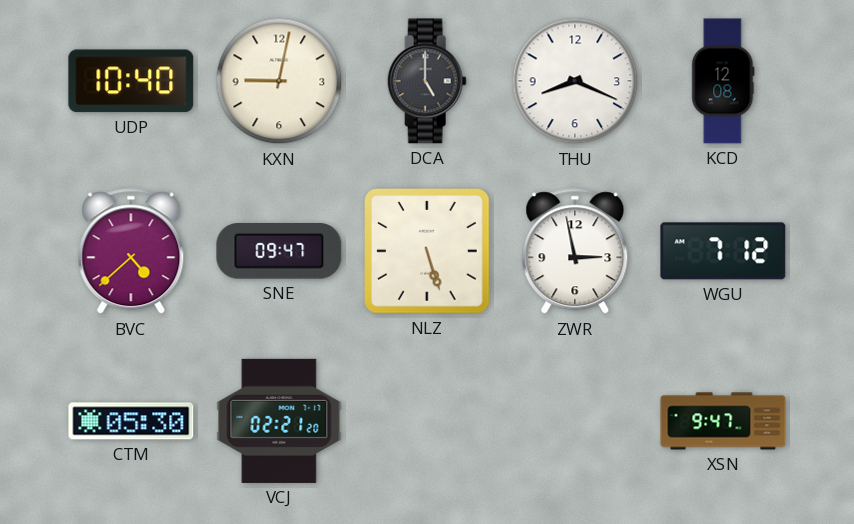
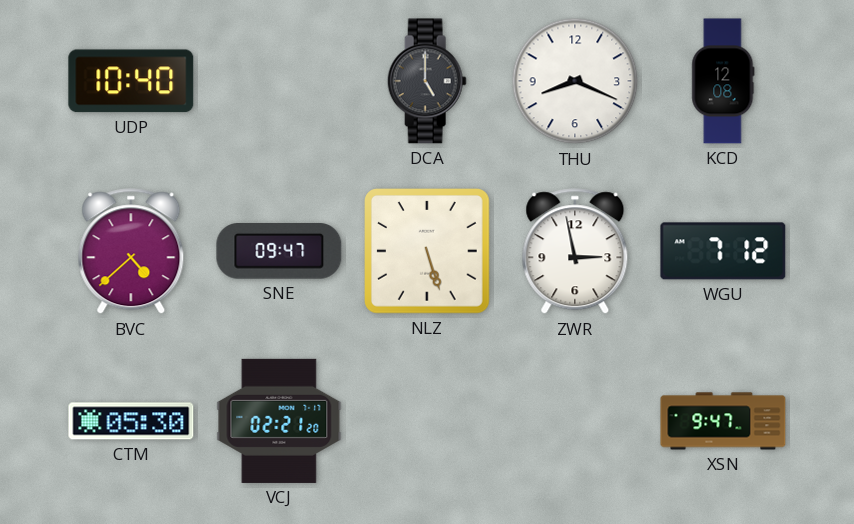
KXN: 9:02 -> none
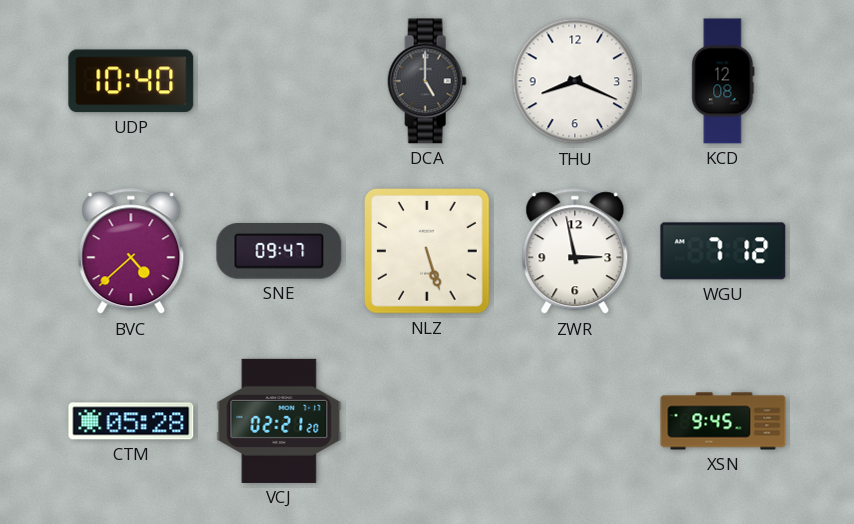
CTM: 05:30 -> 05:28
XSN: 9:47 -> 9:45
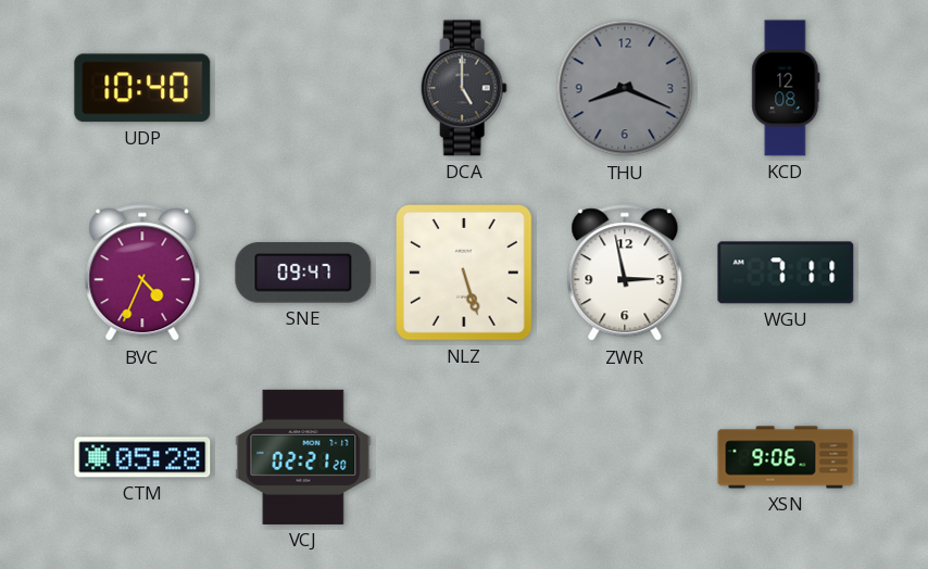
THU dial: white -> grey
BVC: 4:38 -> 4:34
WGU: 7:12 -> 7:11
XSN: 9:45 -> 9:06
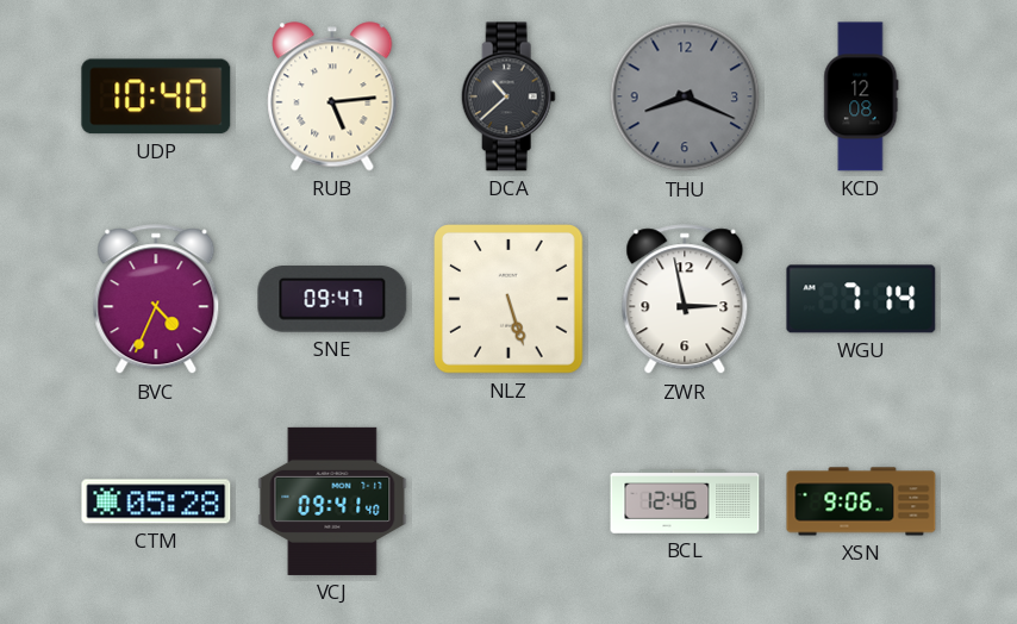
RUB: none -> 5:14
DCA: 5:00 -> 10:38
WGU: 7:11 -> 7:14
VCJ: 02:21 -> 09:41
BCL: none -> 12:46
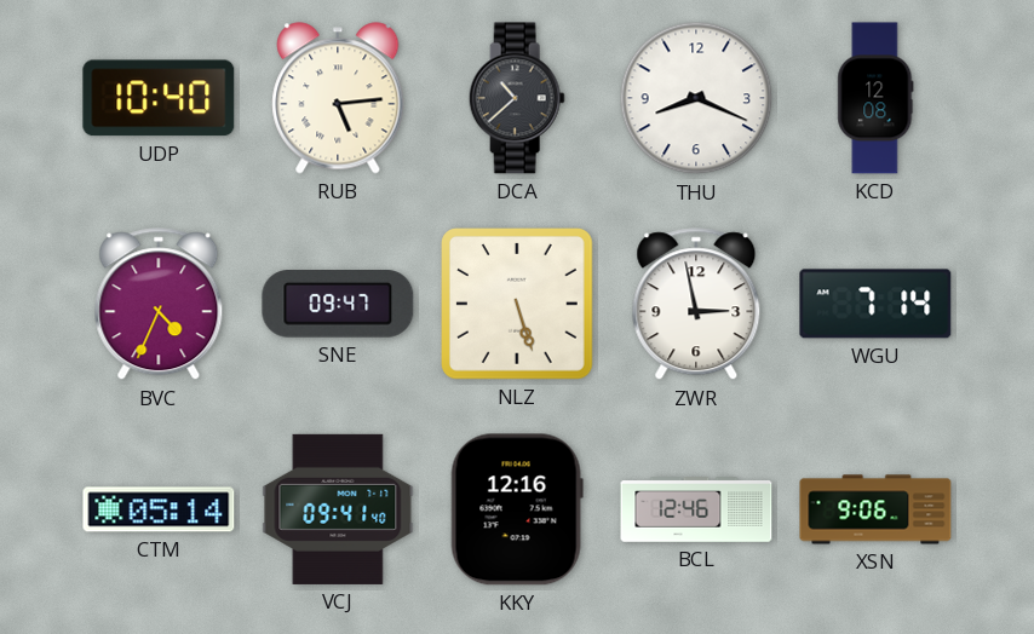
THU dial: grey -> white
CTM: 05:28 -> 05:14
KKY: none -> 12:16
